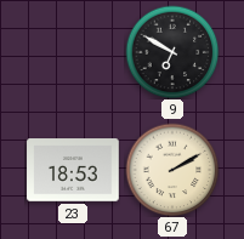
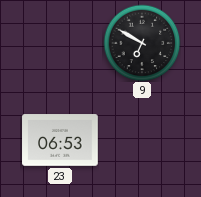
23: 18:53 -> 06:53
67: 2:10 -> none
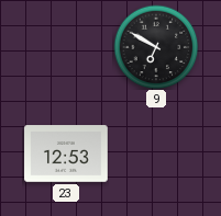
23: 06:53 -> 12:53
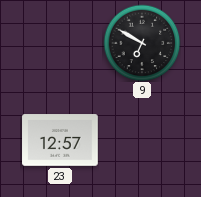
23: 12:53 -> 12:57
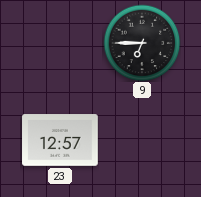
9: 6:50 -> 6:45
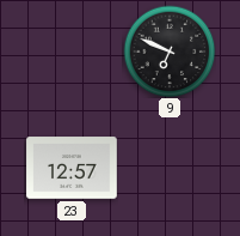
9: 6:45 -> 6:49
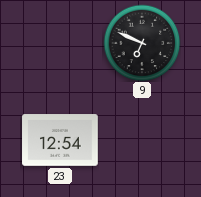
23: 12:57 -> 12:54
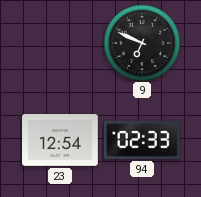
94: none -> 02:33
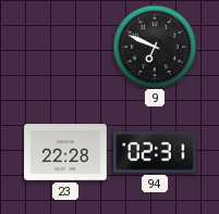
23: 12:54 -> 22:28
94: 02:33 -> 02:31
